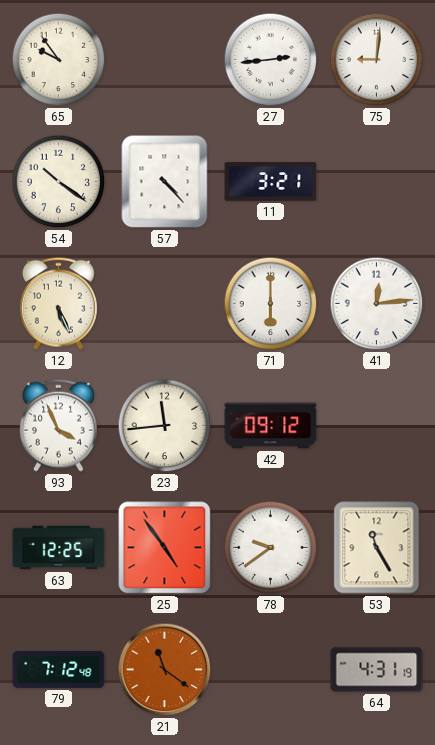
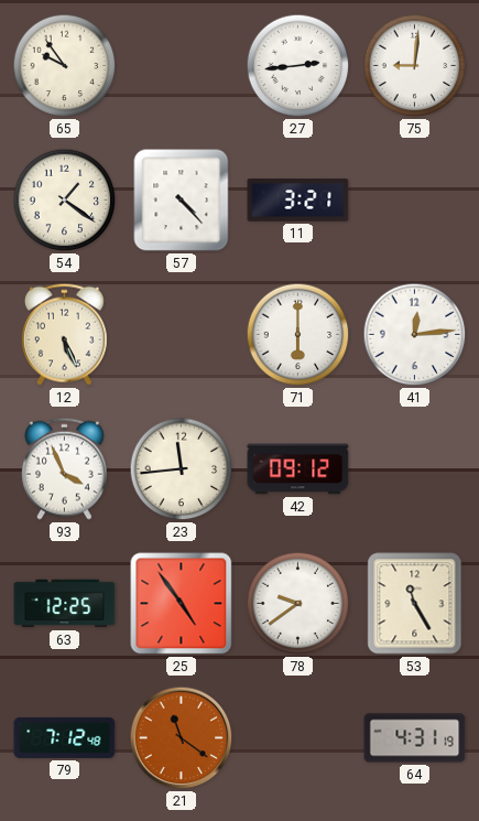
54: 10:21 -> 1:21
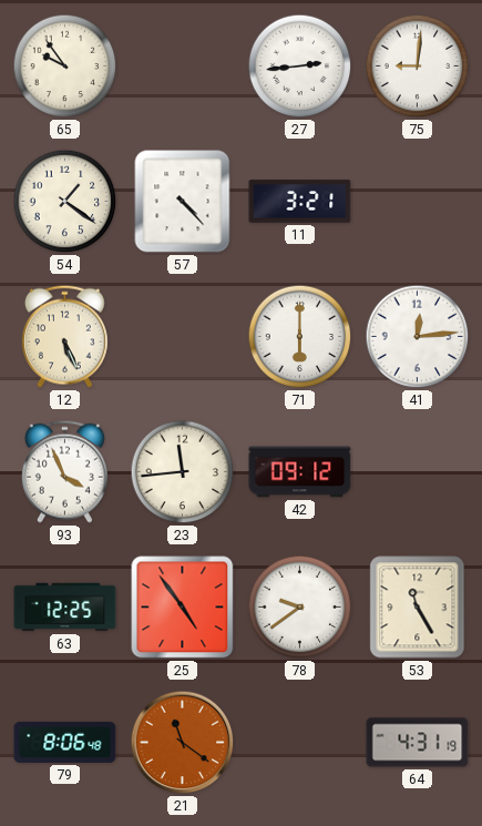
79: 7:12 -> 8:06
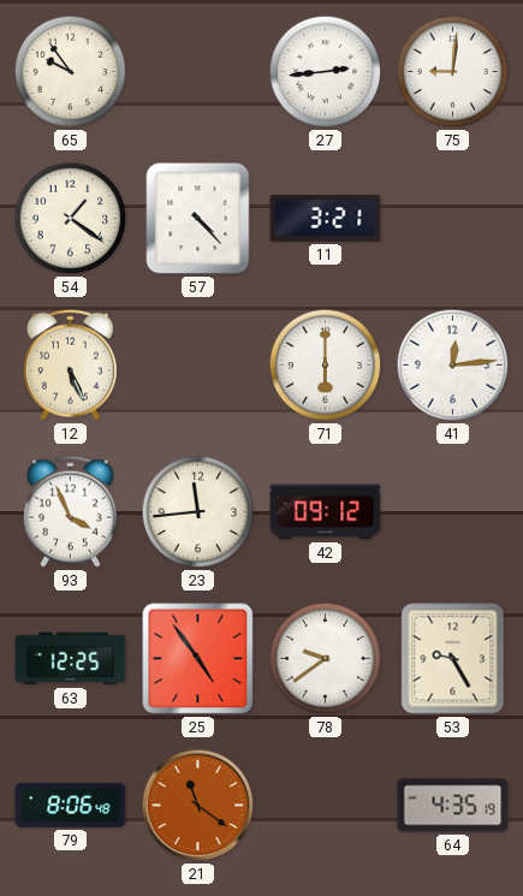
53: 11:25 -> 9:25
64: 4:31 -> 4:35
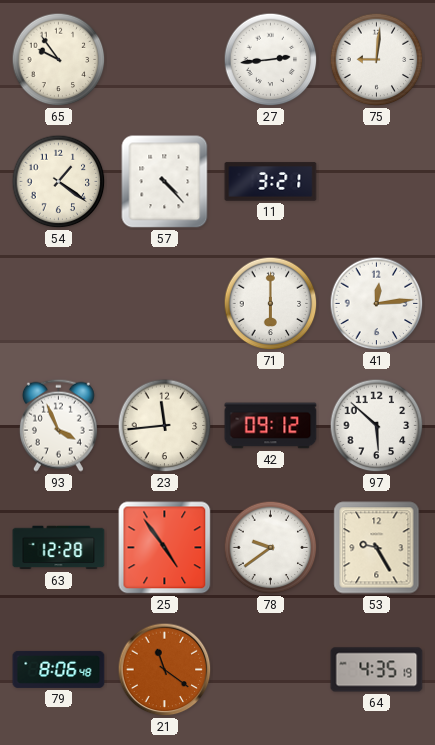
12: 5:26 -> none
97: none -> 5:52
63: 12:25 -> 12:28
